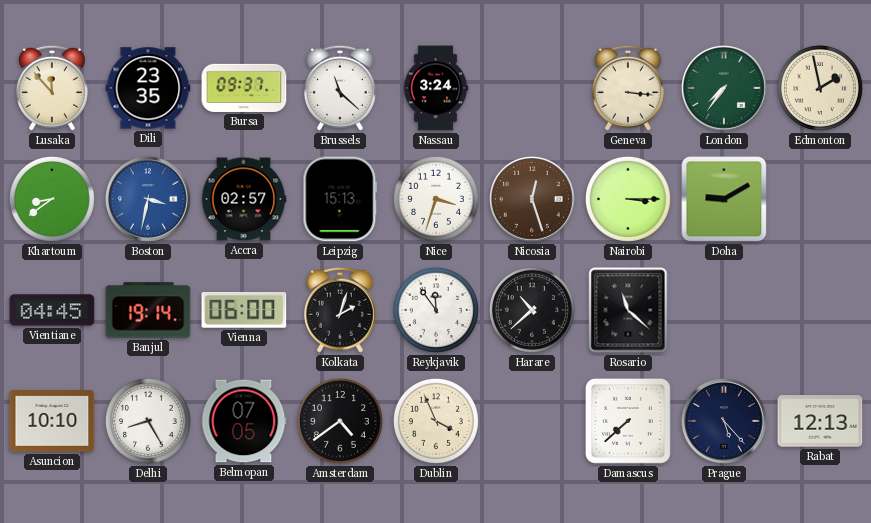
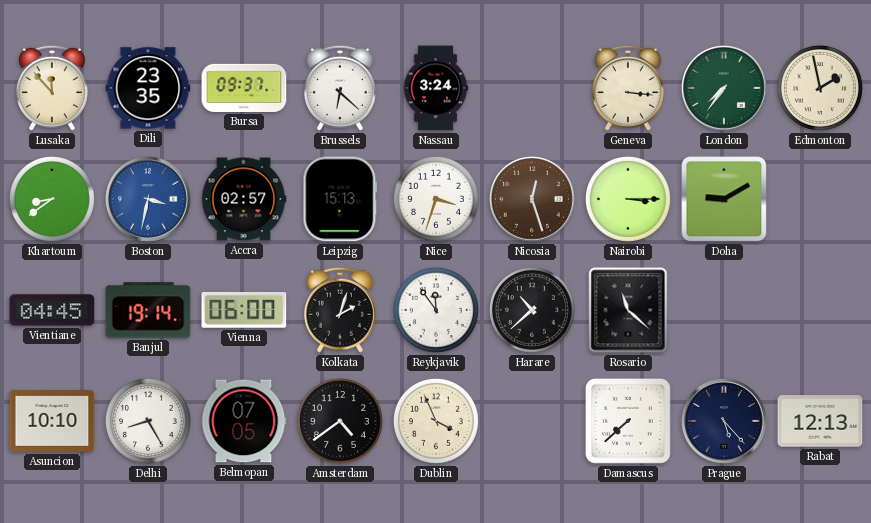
Brussels: 11:22 -> 6:22
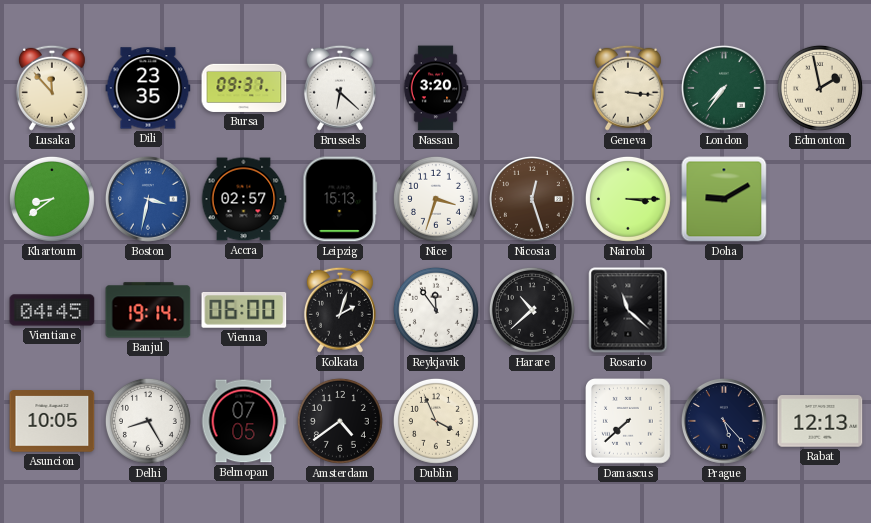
Nassau: 3:24 -> 3:20
Asuncion: 10:10 -> 10:05
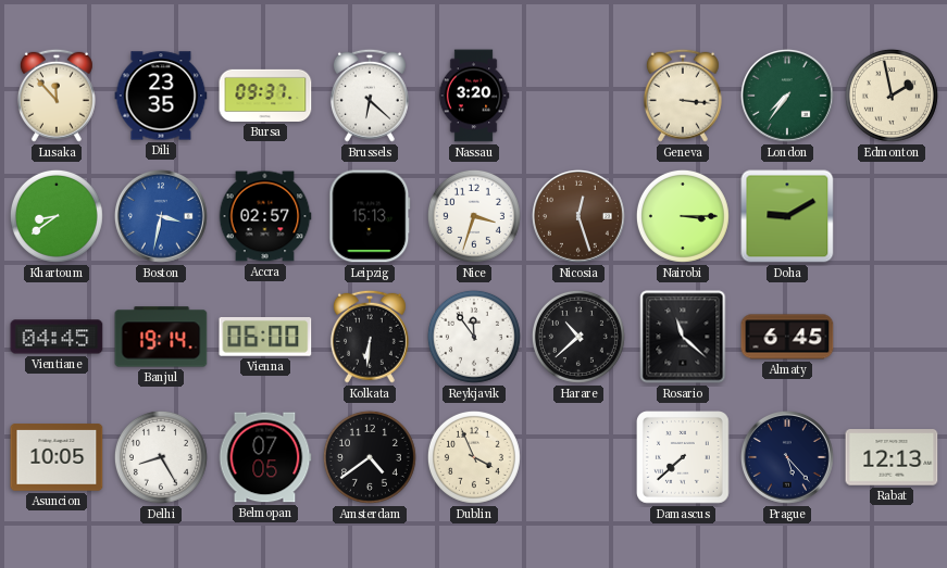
Kolkata: 2:03 -> 6:31
Almaty: none -> 6:45
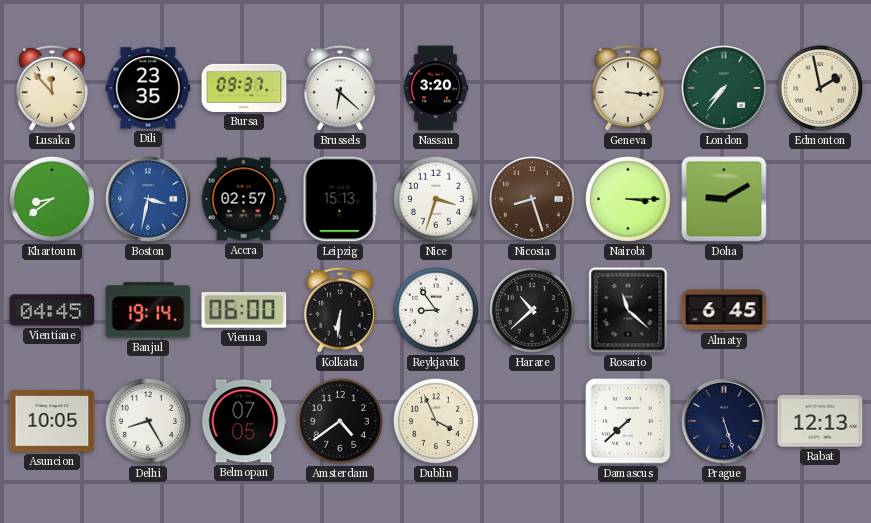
Nicosia: 12:27 -> 8:27
Reykjavik: 11:54 -> 8:54
Prague: 5:23 -> 5:27
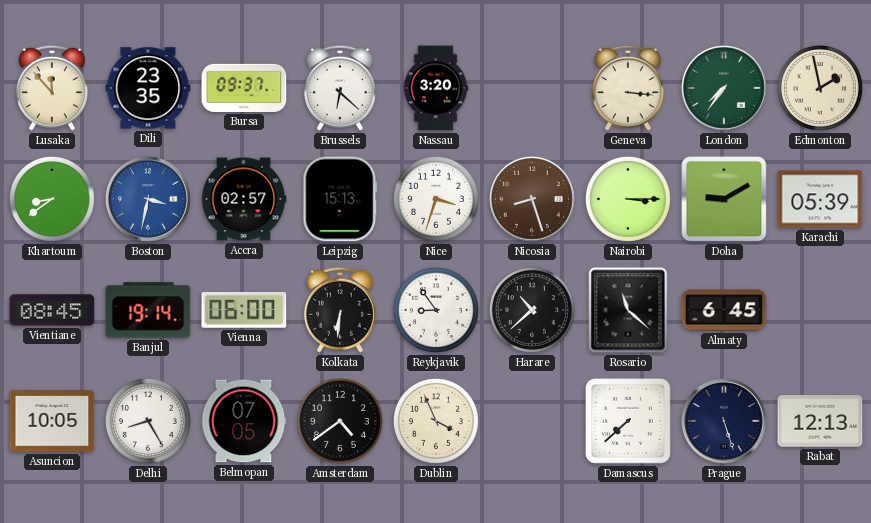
Karachi: none -> 05:39
Vientiane: 04:45 -> 08:45
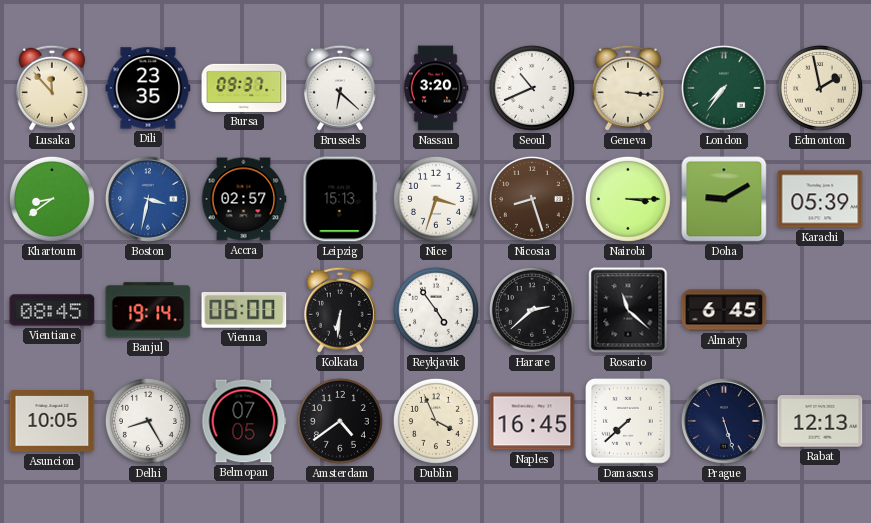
Seoul: none -> 10:41
Reykjavik: 8:54 -> 4:54
Harare: 10:38 -> 2:38
Naples: none -> 16:45
